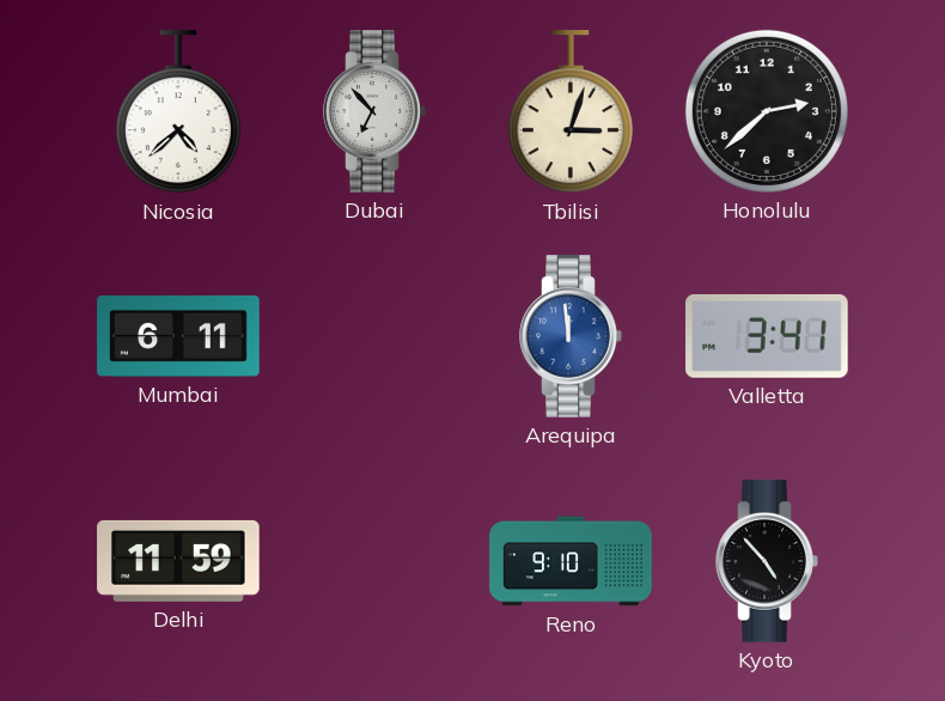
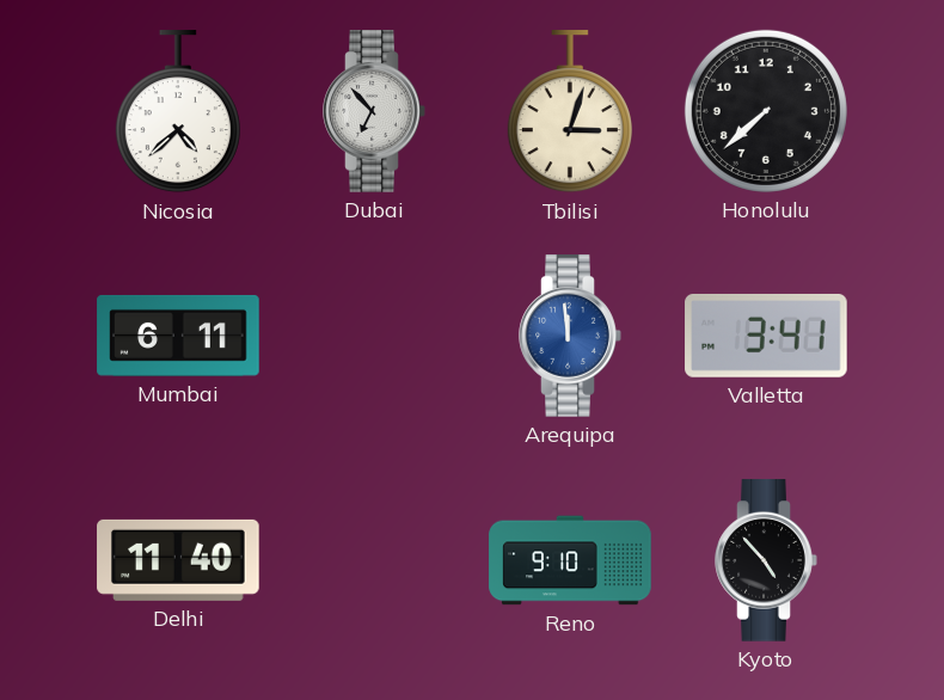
Honolulu: 2:38 -> 7:38
Delhi: 11:59 -> 11:40
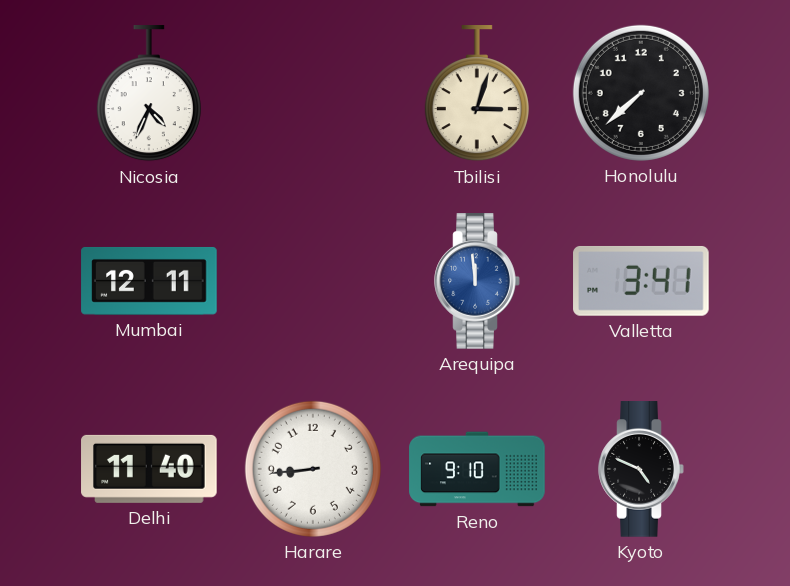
Nicosia: 4:38 -> 4:34
Dubai: 6:53 -> none
Mumbai: 6:11 -> 12:11
Harare: none -> 8:44
Kyoto: 4:53 -> 4:49
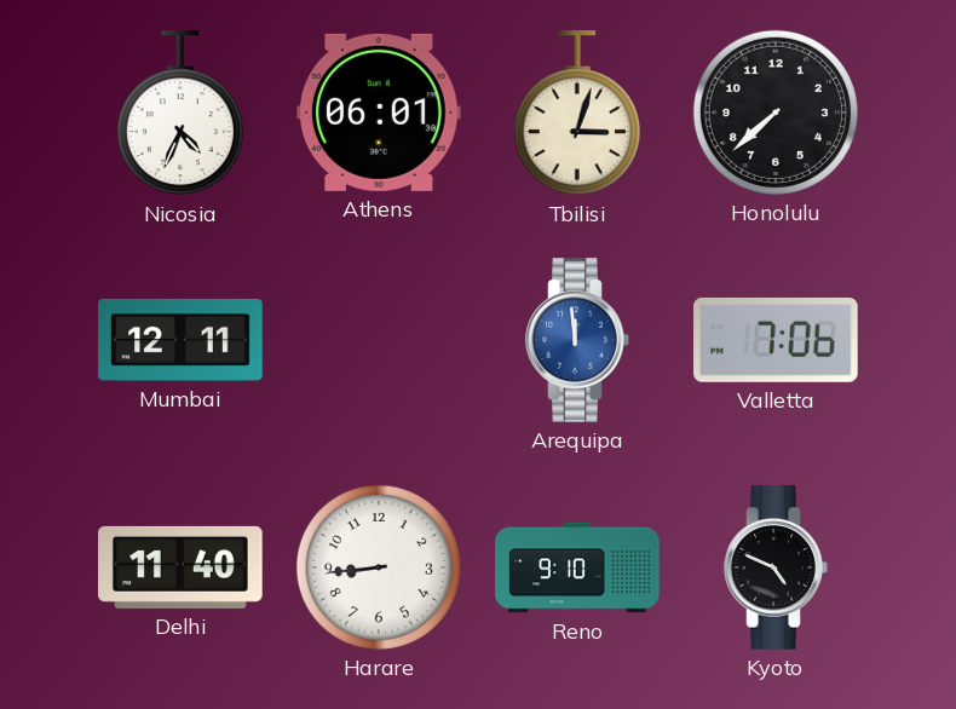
Athens: none -> 06:01
Valletta: 3:41 -> 7:06
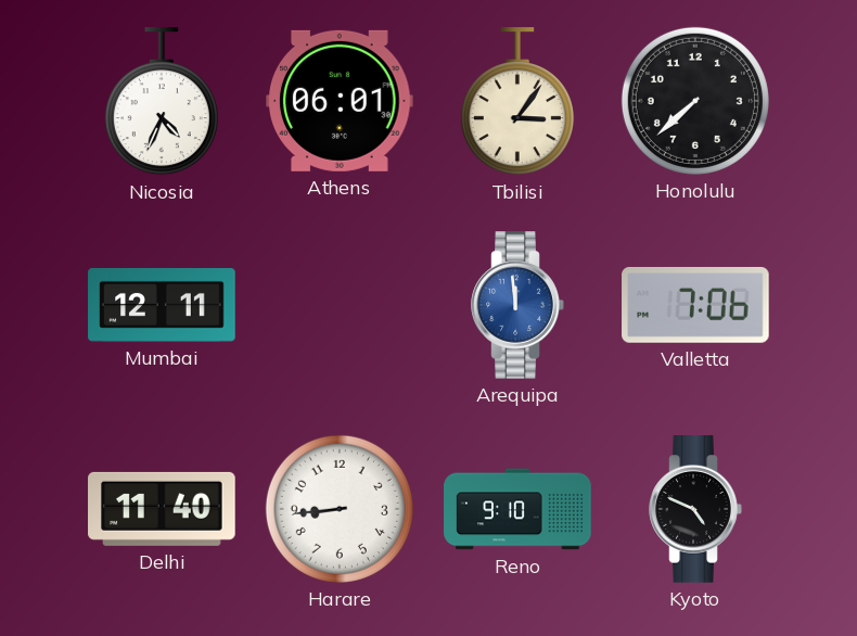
Tbilisi: 3:03 -> 3:06
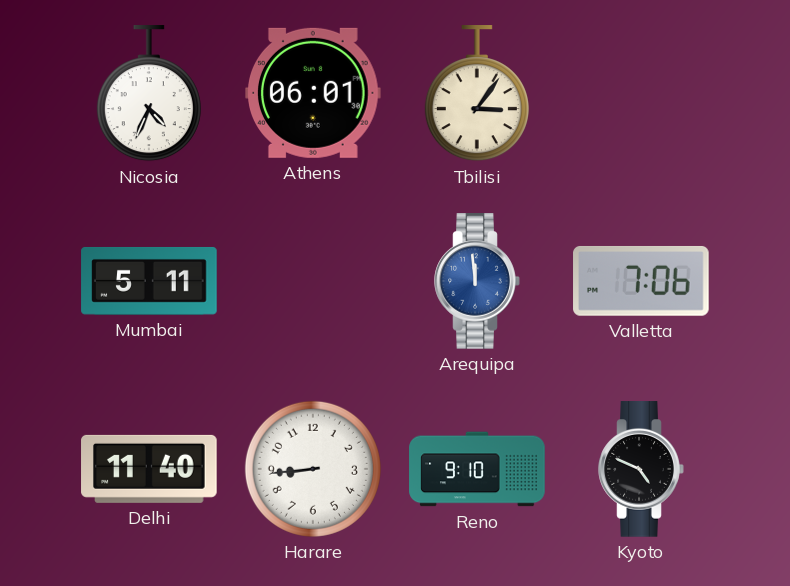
Honolulu: 7:38 -> none
Mumbai: 12:11 -> 5:11
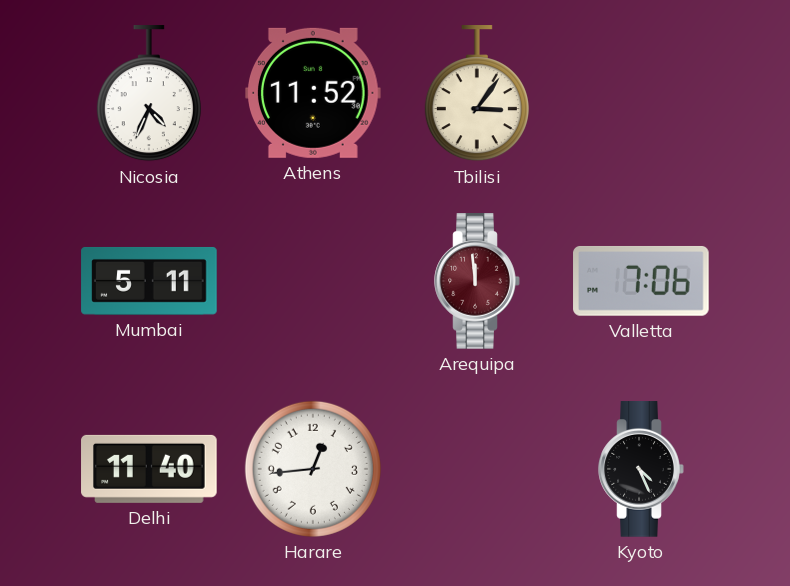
Athens: 06:01 -> 11:52
Arequipa dial: blue -> burgundy
Harare: 8:44 -> 12:44
Reno: 9:10 -> none
Kyoto: 4:49 -> 4:26
